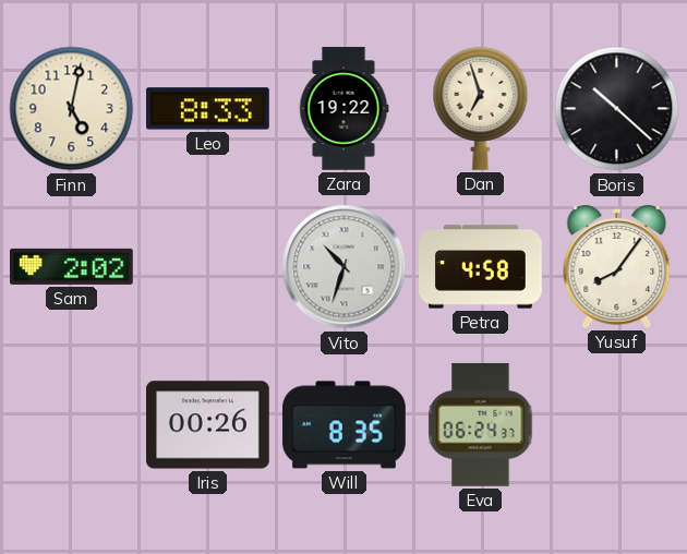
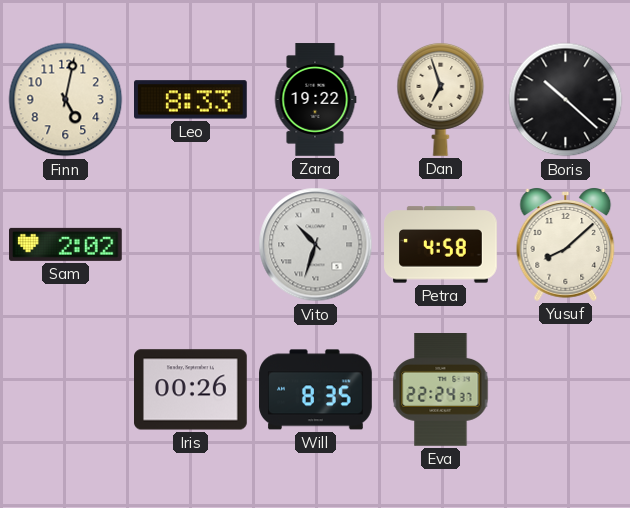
Yusuf: 8:06 -> 8:08
Eva: 06:24 -> 22:24
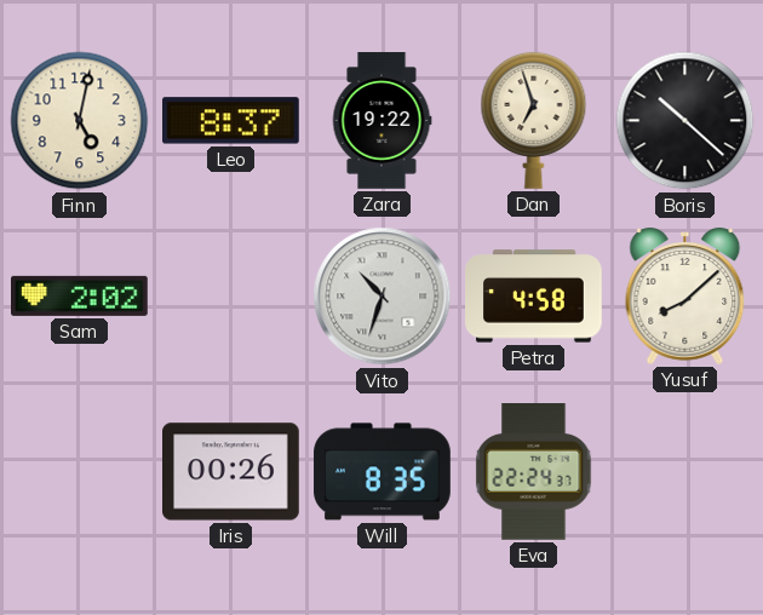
Leo: 8:33 -> 8:37
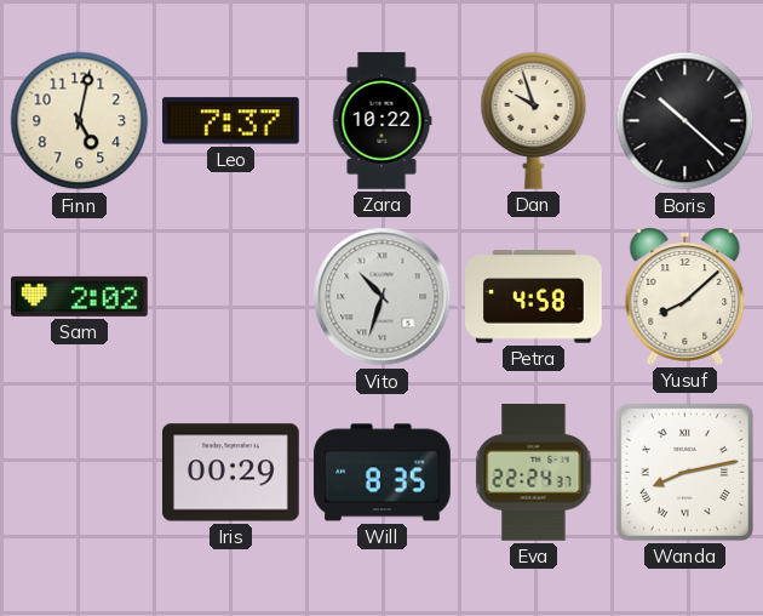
Leo: 8:37 -> 7:37
Zara: 19:22 -> 10:22
Dan: 6:57 -> 9:57
Iris: 00:26 -> 00:29
Wanda: none -> 8:13
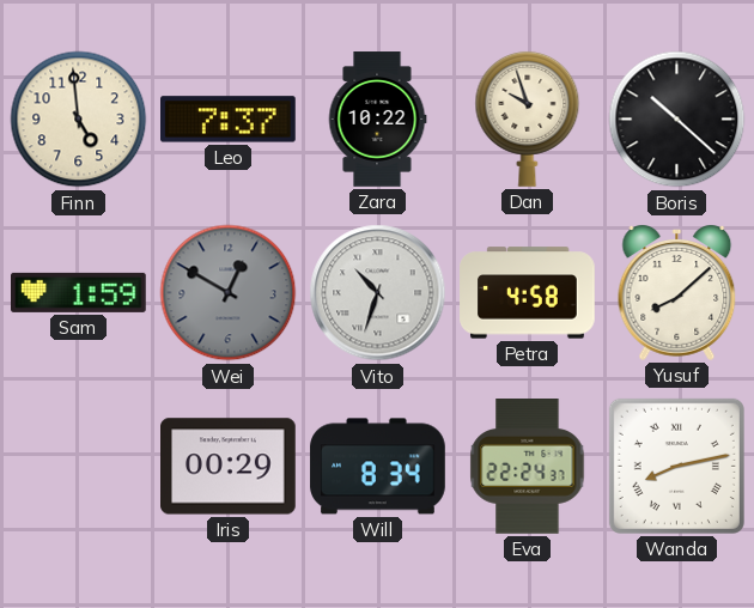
Finn: 5:02 -> 4:59
Sam: 2:02 -> 1:59
Wei: none -> 12:50
Will: 8:35 -> 8:34
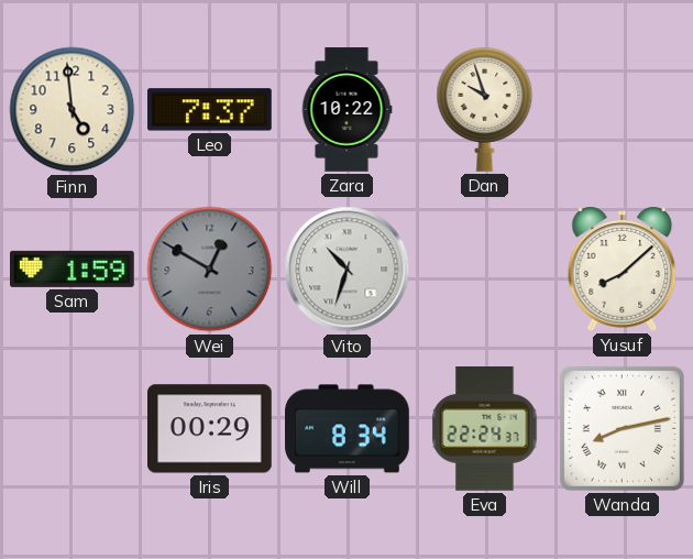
Boris: 10:22 -> none
Petra: 4:58 -> none
